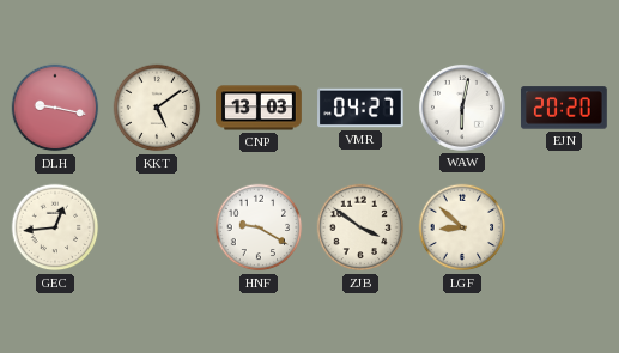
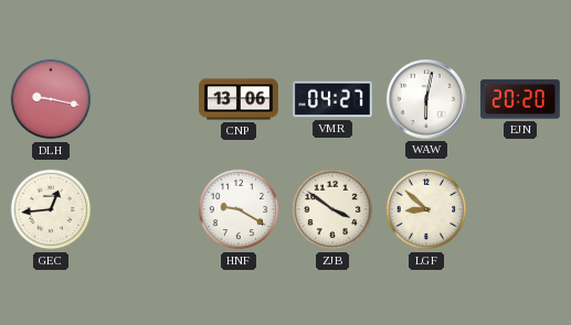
KKT: 5:09 -> none
CNP: 13:03 -> 13:06
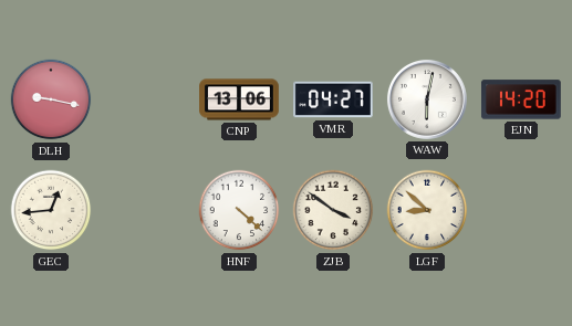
EJN: 20:20 -> 14:20
HNF: 9:20 -> 4:22
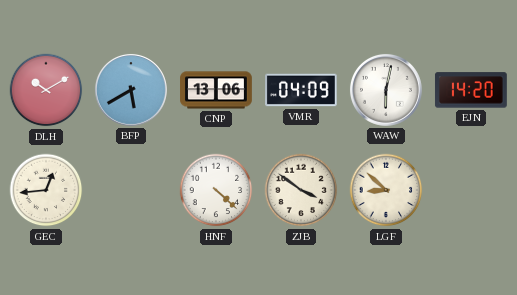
DLH: 9:17 -> 10:10
BFP: none -> 5:40
VMR: 04:27 -> 04:09
